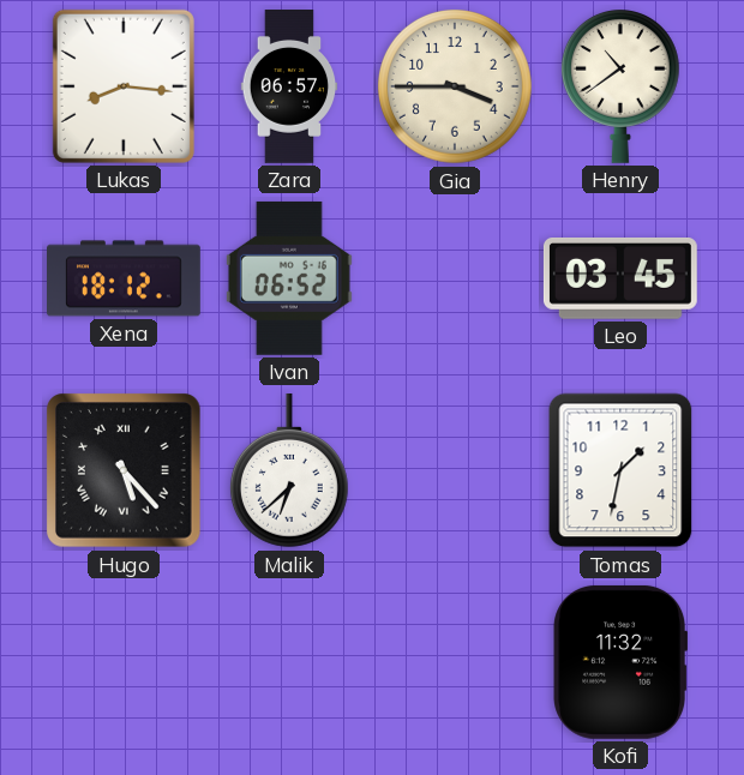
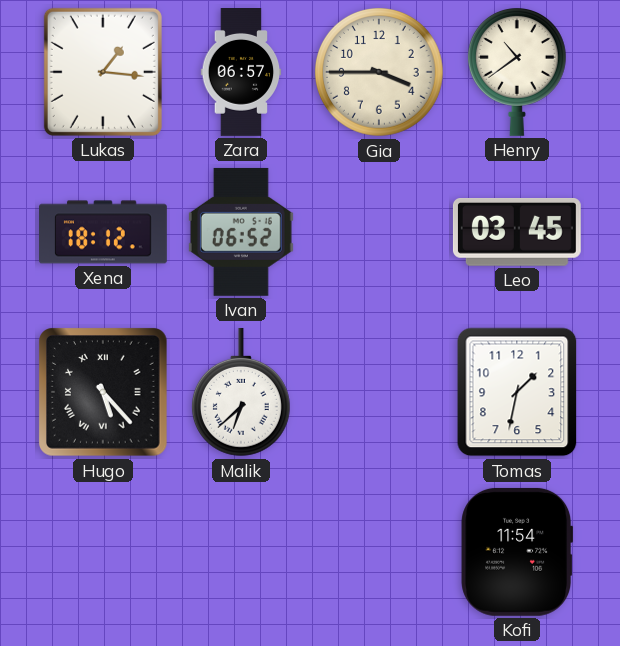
Lukas: 8:16 -> 1:16
Kofi: 11:32 -> 11:54
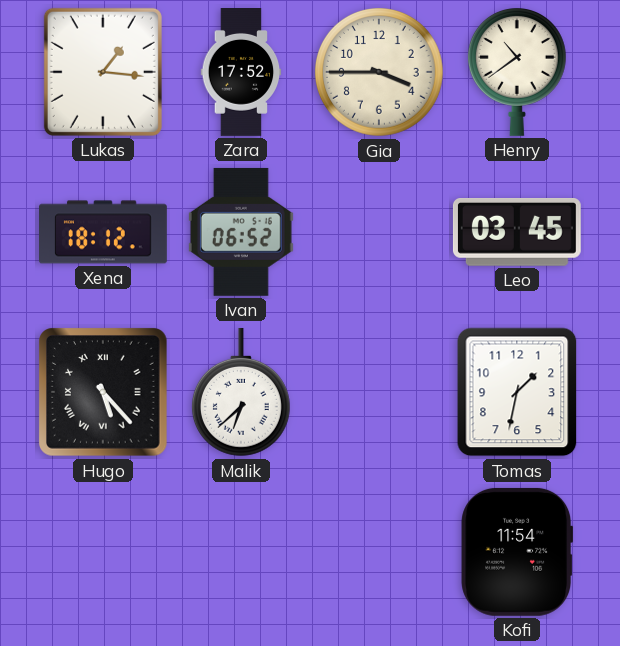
Zara: 06:57 -> 17:52
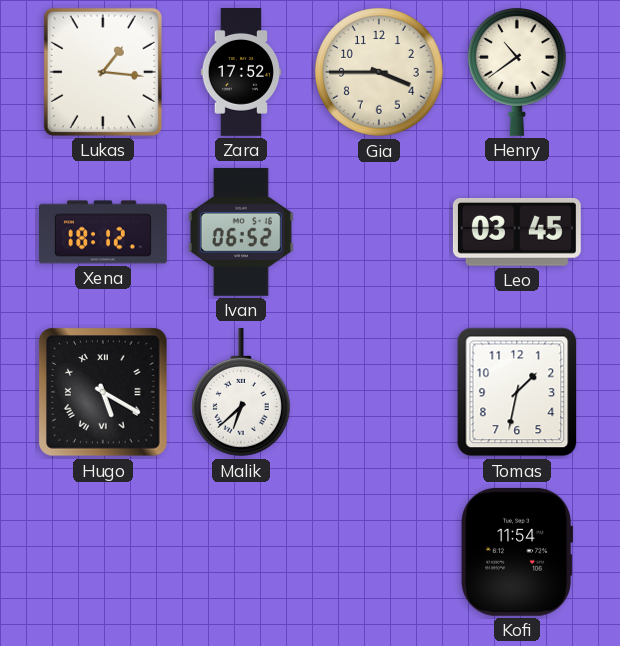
Hugo: 5:23 -> 5:20
